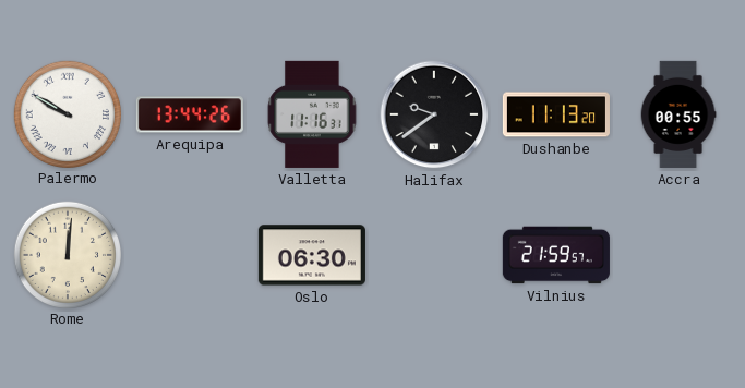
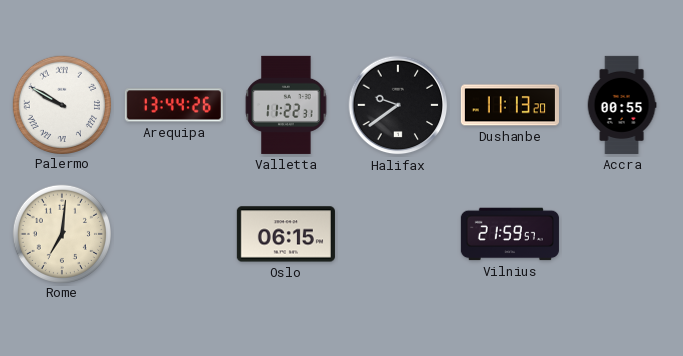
Valletta: 11:16 -> 11:22
Rome: 12:01 -> 7:01
Oslo: 06:30 -> 06:15
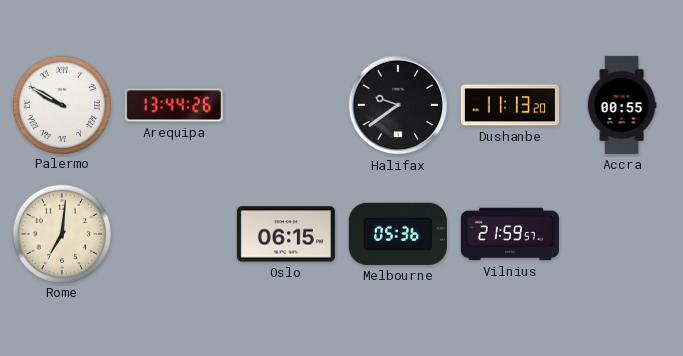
Valletta: 11:22 -> none
Melbourne: none -> 05:36
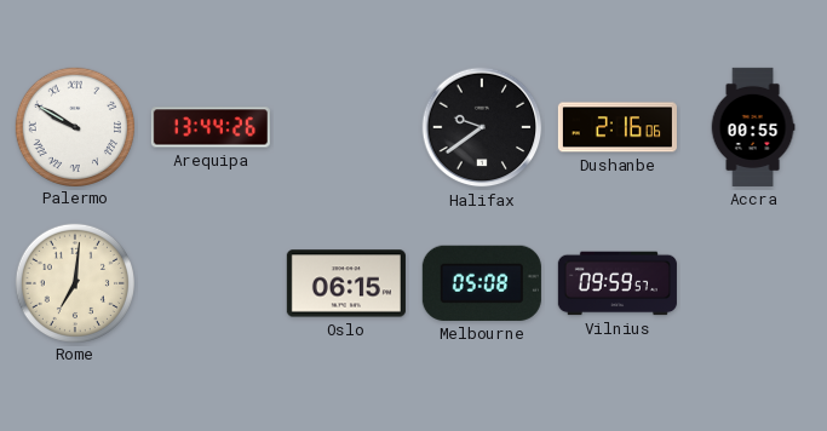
Dushanbe: 11:13 -> 2:16
Melbourne: 05:36 -> 05:08
Vilnius: 21:59 -> 09:59
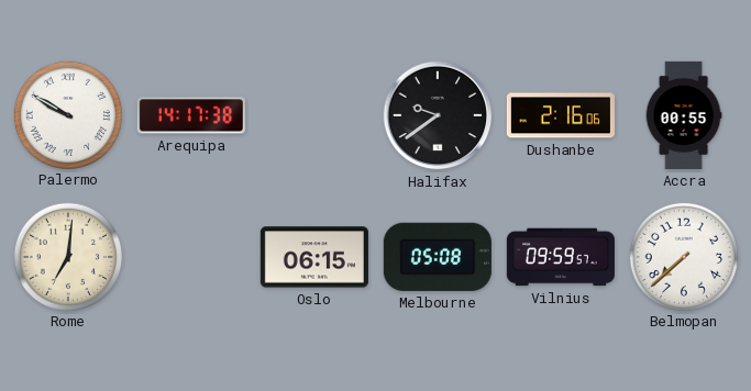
Arequipa: 13:44 -> 14:17
Belmopan: none -> 7:38
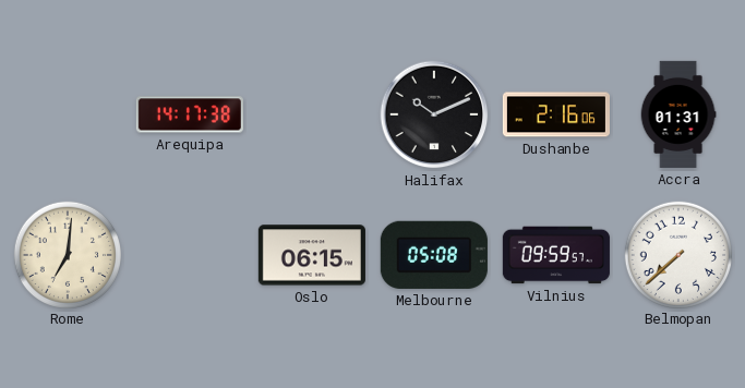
Palermo: 9:50 -> none
Halifax: 9:39 -> 10:11
Accra: 00:55 -> 01:31
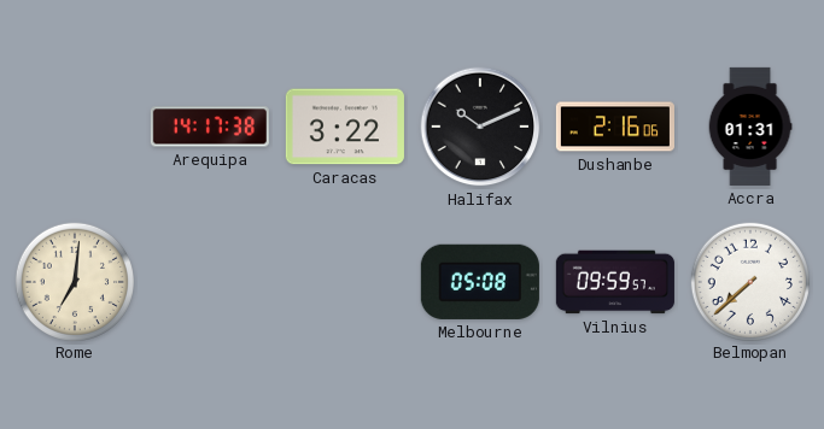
Caracas: none -> 3:22
Oslo: 06:15 -> none
